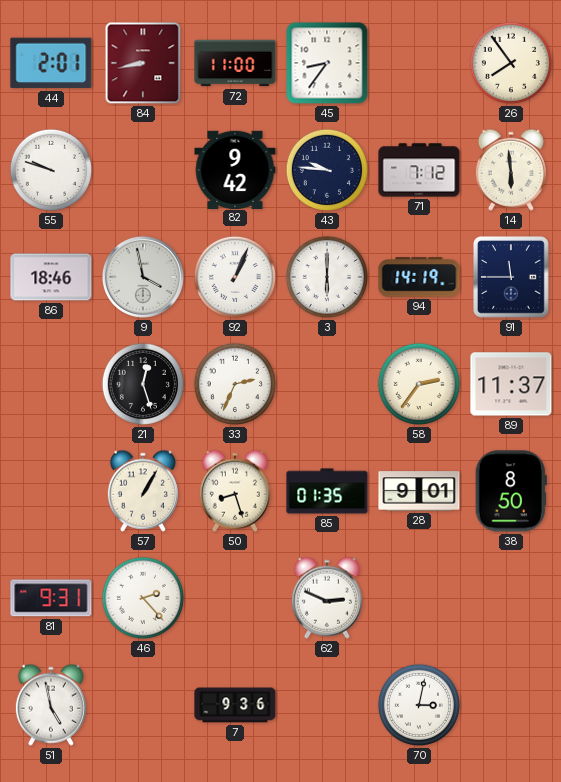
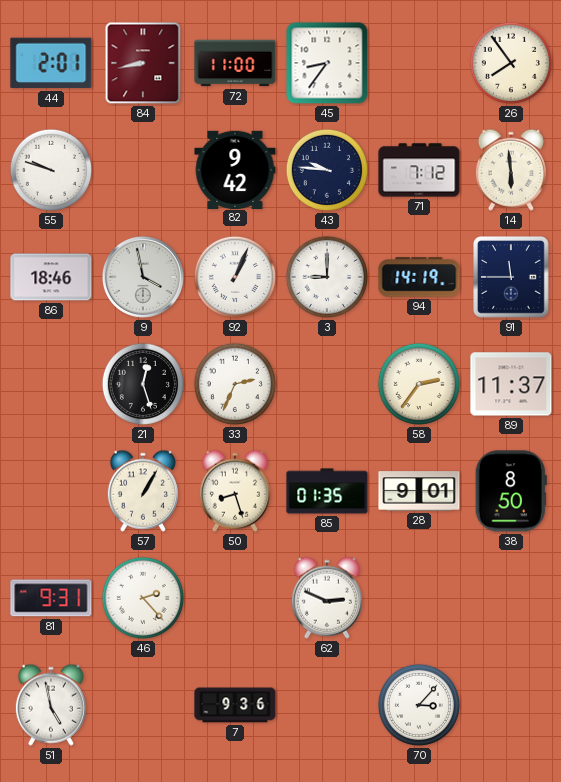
3: 6:00 -> 9:00
70: 3:02 -> 3:07
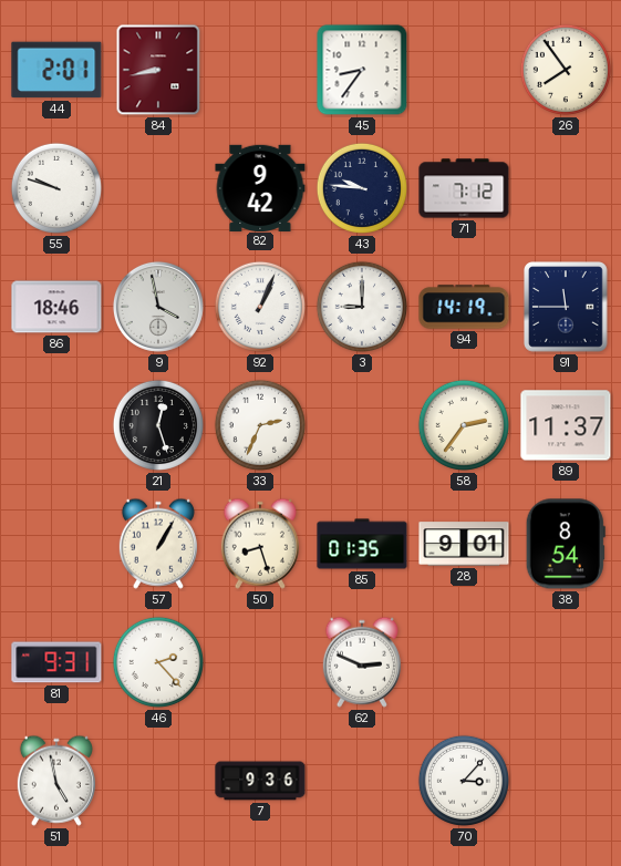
72: 11:00 -> none
14: 5:59 -> none
38: 8:50 -> 8:54
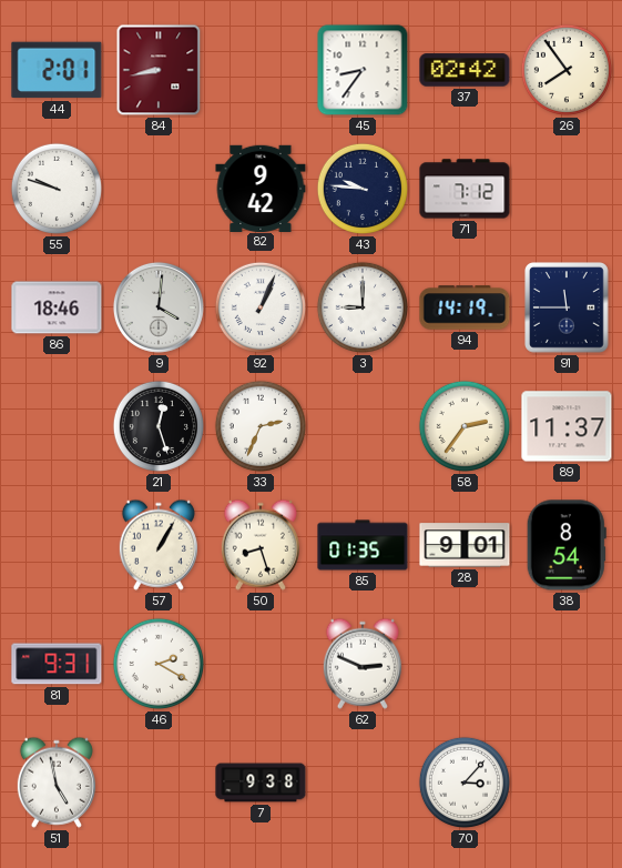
37: none -> 02:42
9: 3:58 -> 4:01
46: 2:23 -> 2:20
7: 9:36 -> 9:38
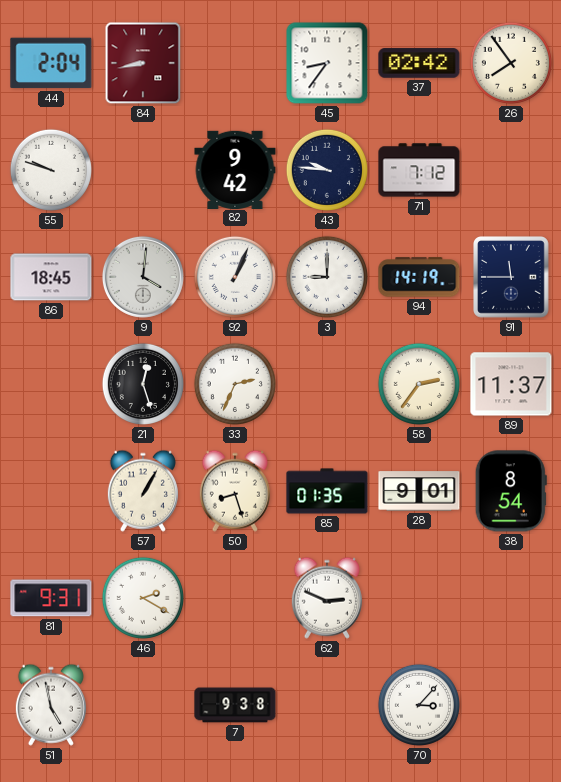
44: 2:01 -> 2:04
86: 18:46 -> 18:45
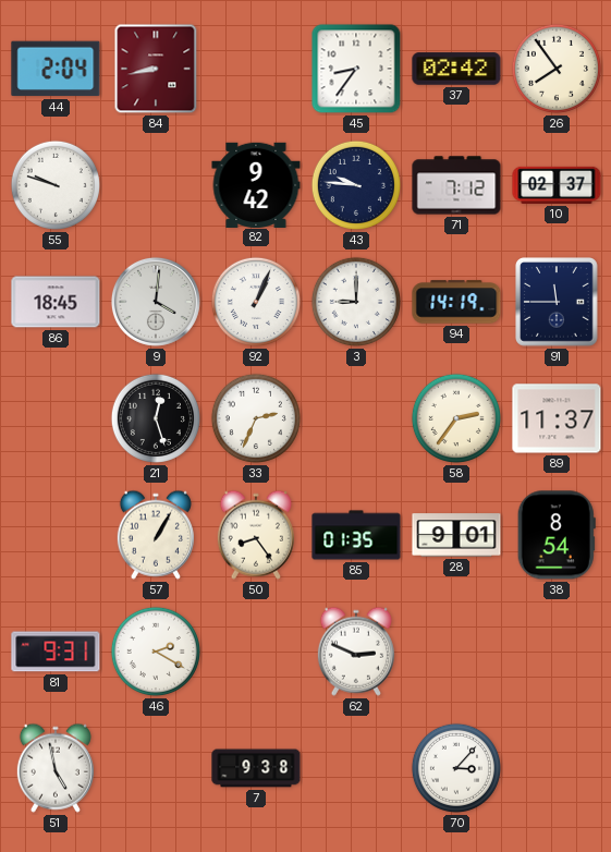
10: none -> 02:37
50: 8:27 -> 8:24
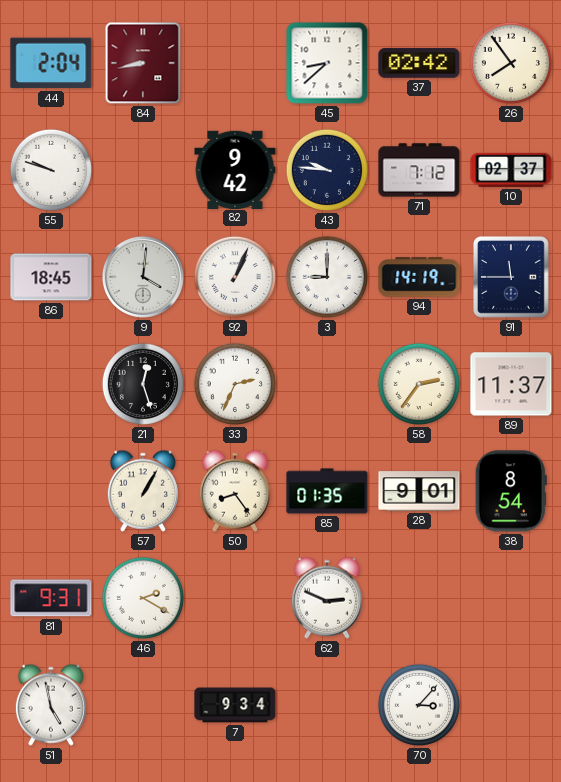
45: 8:36 -> 8:38
7: 9:38 -> 9:34
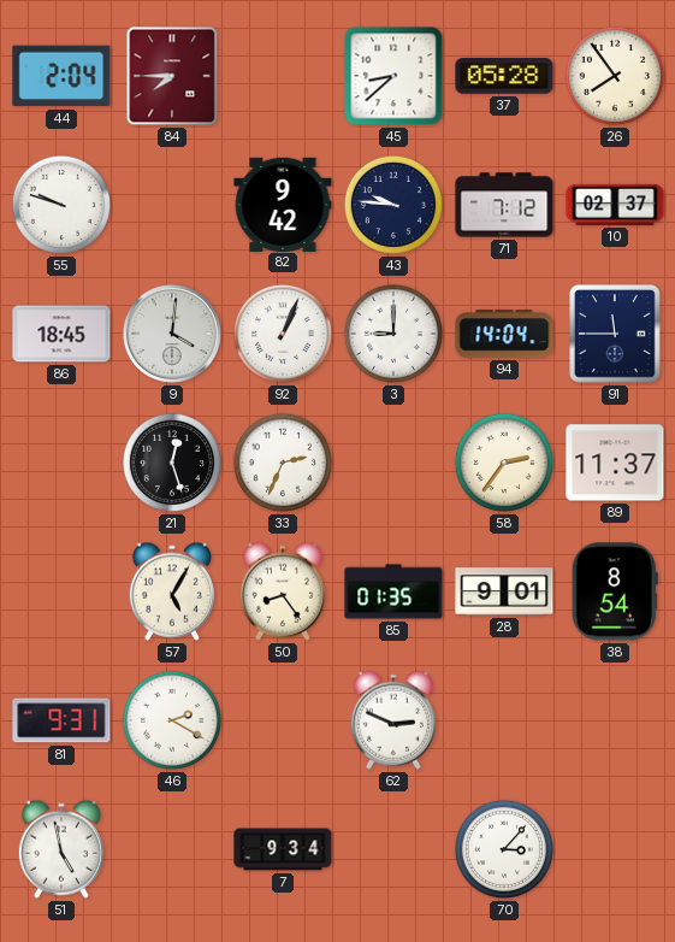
84: 8:43 -> 7:45
37: 02:42 -> 05:28
94: 14:19 -> 14:04
57: 1:05 -> 5:05
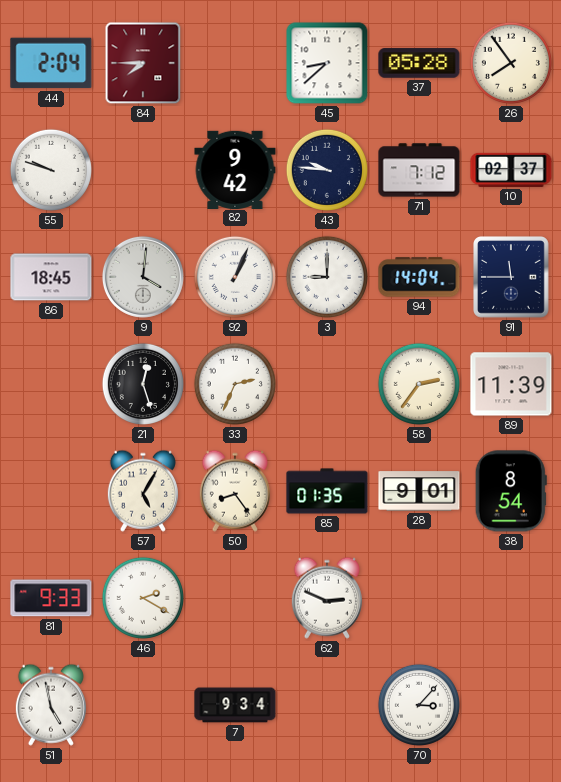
89: 11:37 -> 11:39
81: 9:31 -> 9:33
